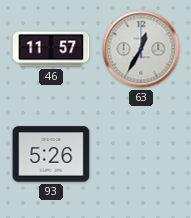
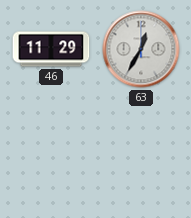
46: 11:57 -> 11:29
93: 5:26 -> none
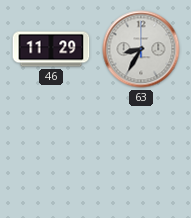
63: 12:35 -> 8:35
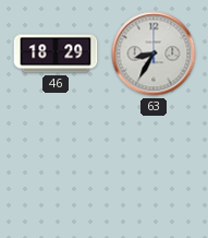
46: 11:29 -> 18:29
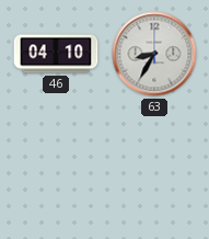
46: 18:29 -> 04:10
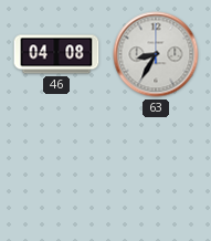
46: 04:10 -> 04:08
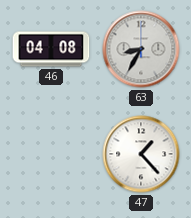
47: none -> 1:23
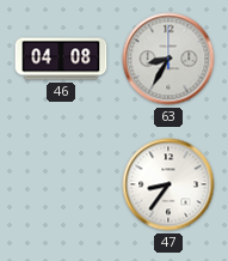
47: 1:23 -> 8:36
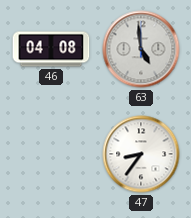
63: 8:35 -> 4:59
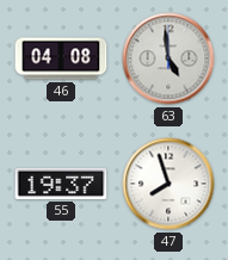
55: none -> 19:37
47: 8:36 -> 7:57
